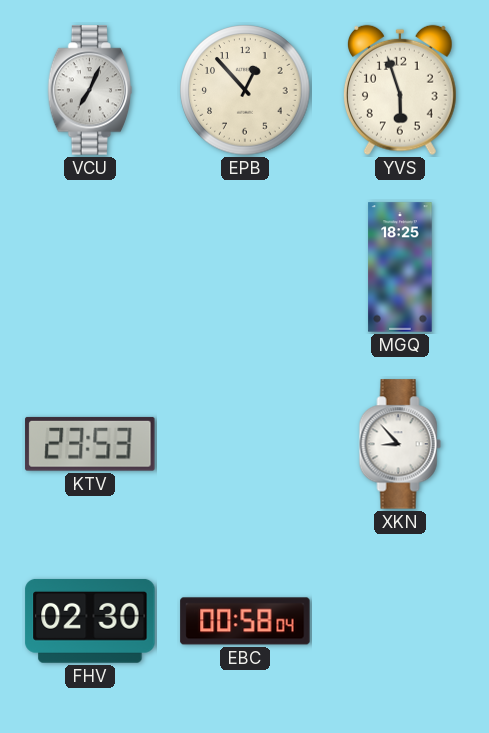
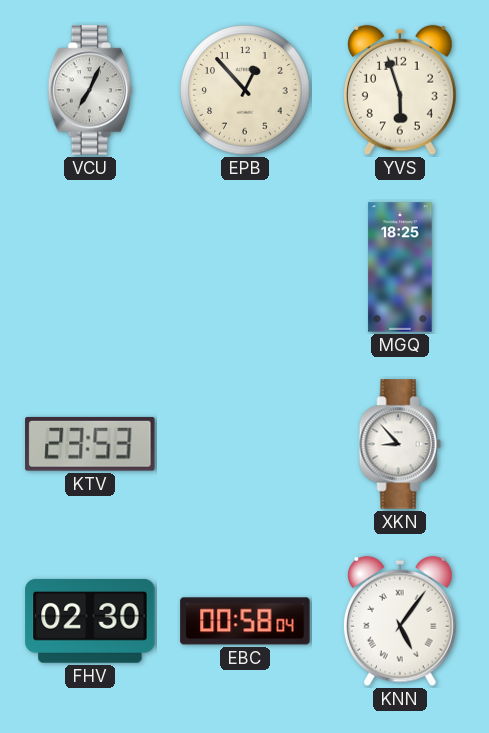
KNN: none -> 5:06
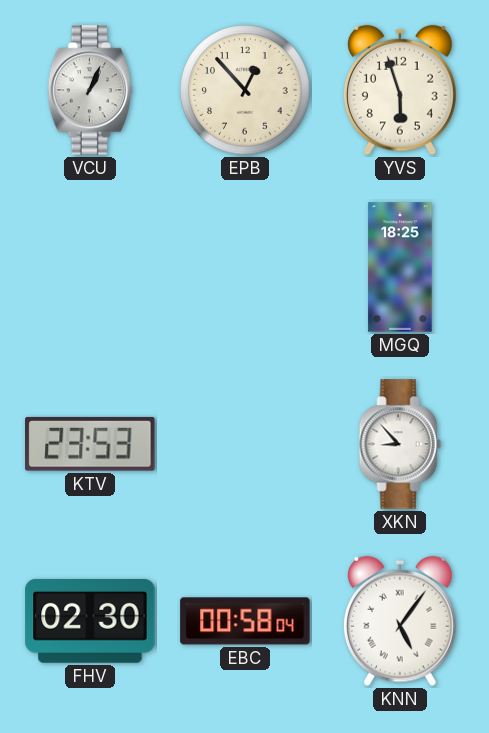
VCU: 7:04 -> 1:04
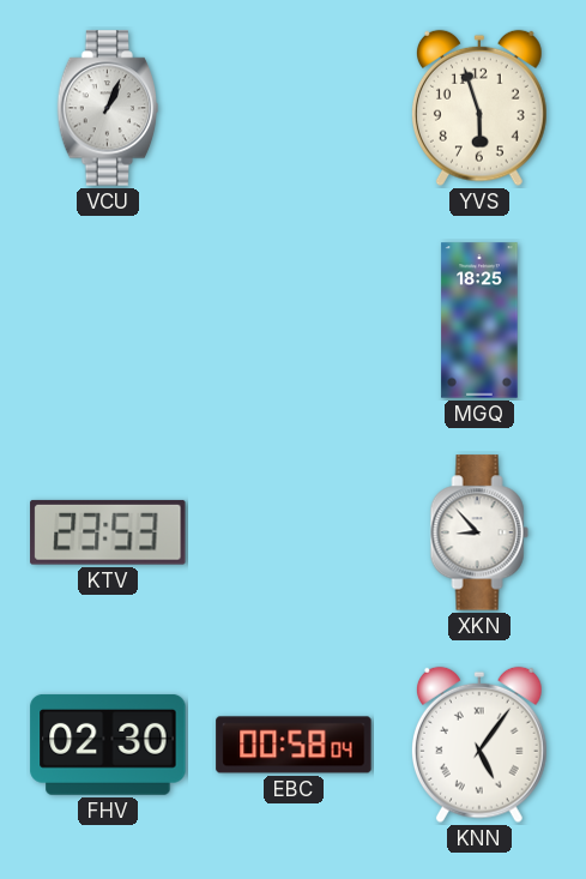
EPB: 12:53 -> none
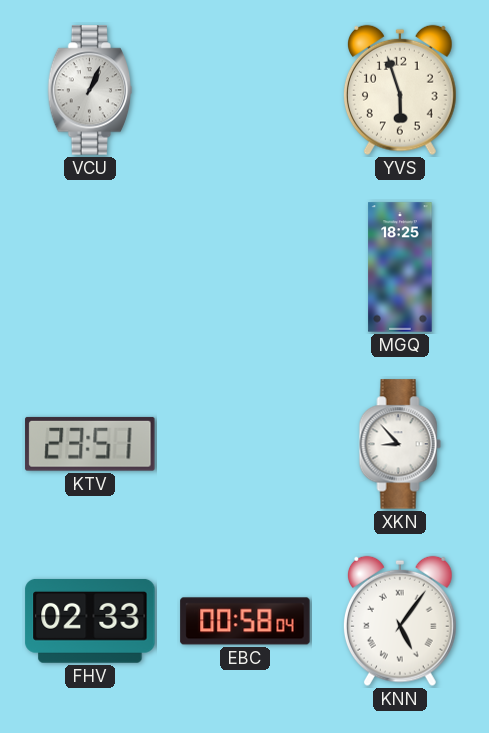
KTV: 23:53 -> 23:51
FHV: 02:30 -> 02:33
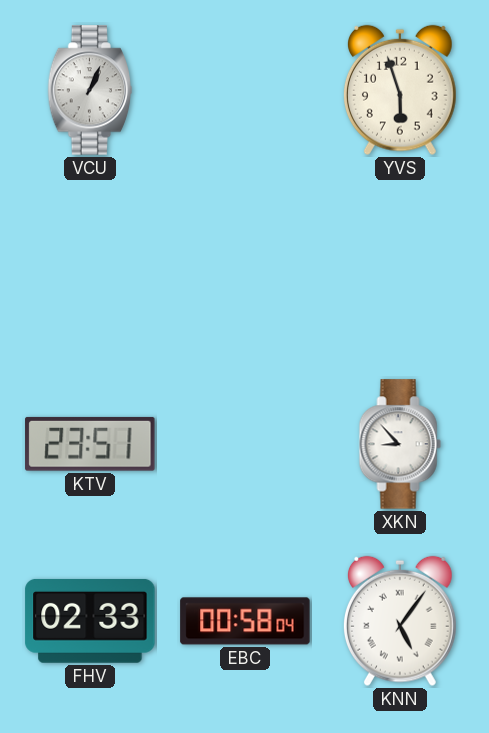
MGQ: 18:25 -> none
